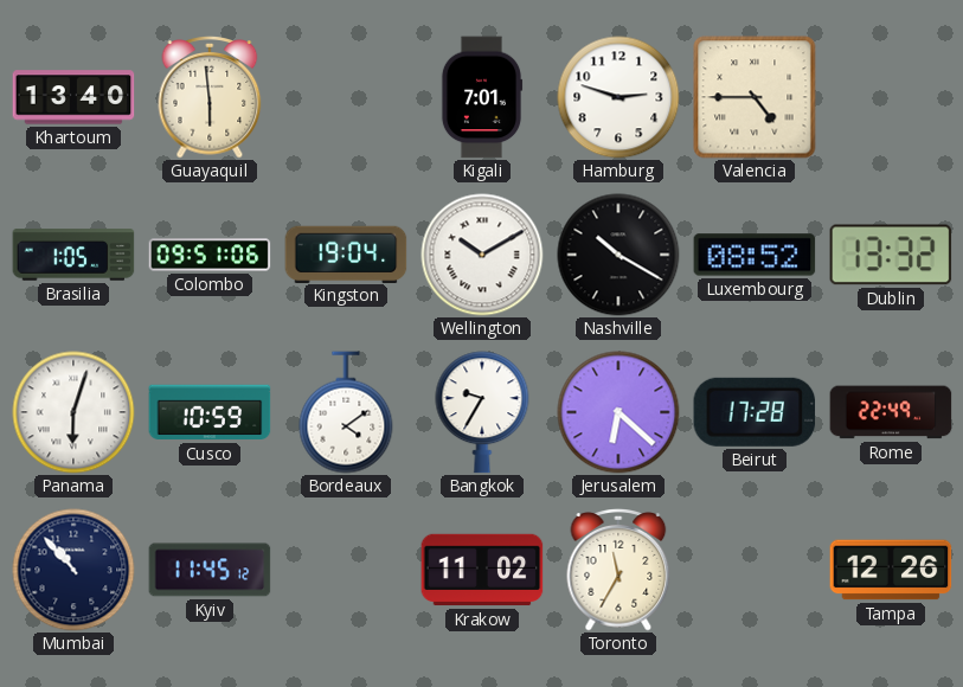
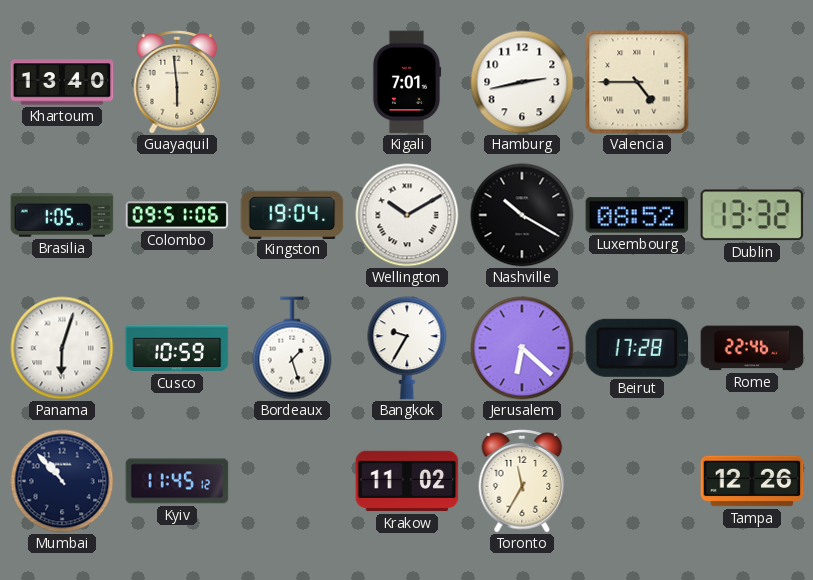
Hamburg: 2:48 -> 2:43
Bordeaux: 4:09 -> 1:27
Rome: 22:49 -> 22:46
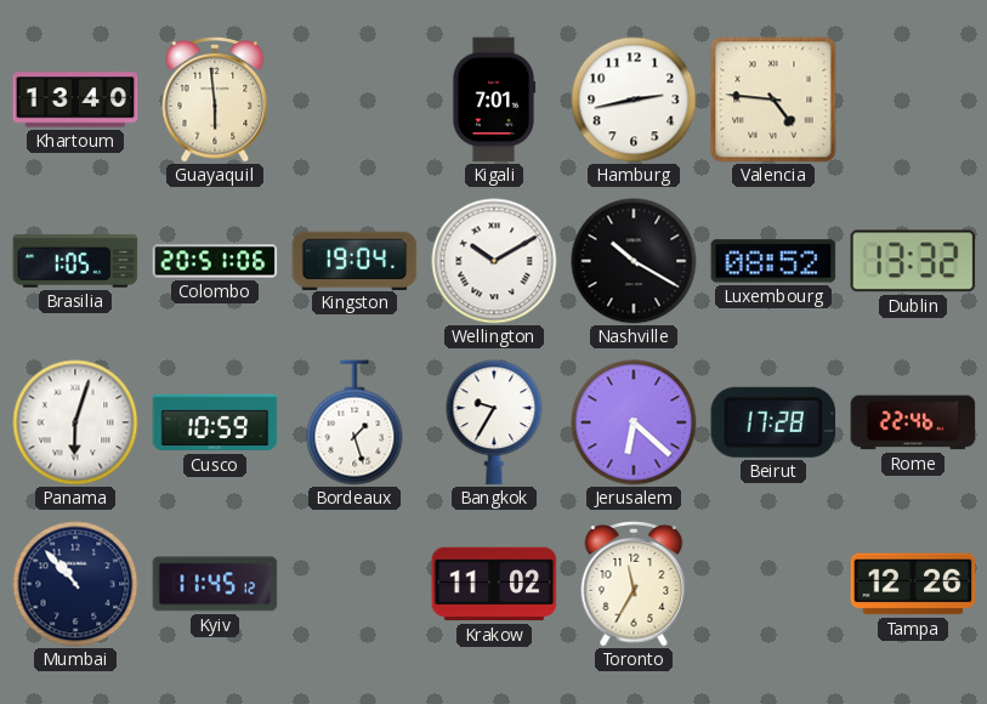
Valencia: 4:45 -> 4:46
Colombo: 09:51 -> 20:51
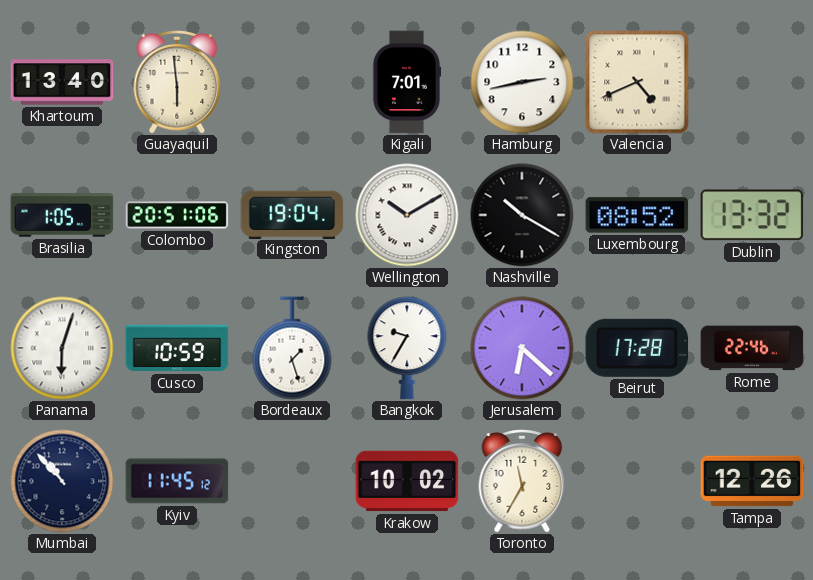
Valencia: 4:46 -> 4:41
Krakow: 11:02 -> 10:02
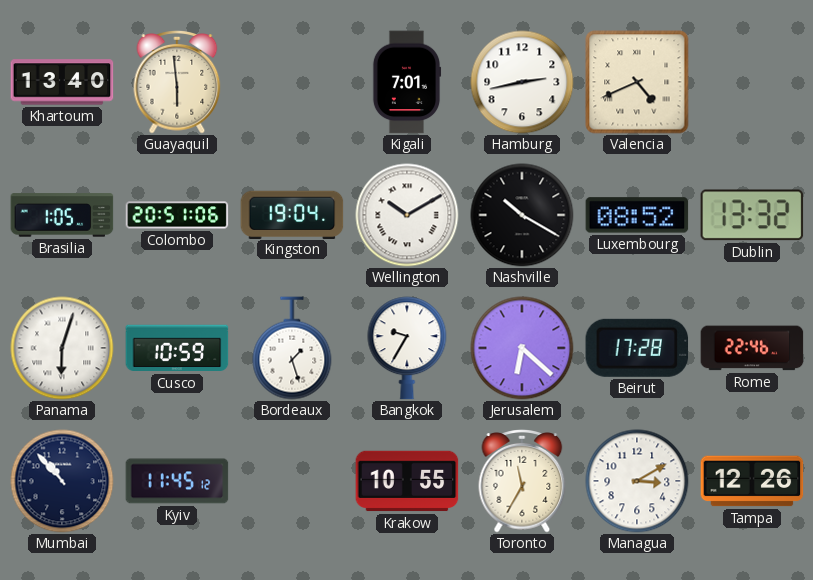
Krakow: 10:02 -> 10:55
Managua: none -> 3:10
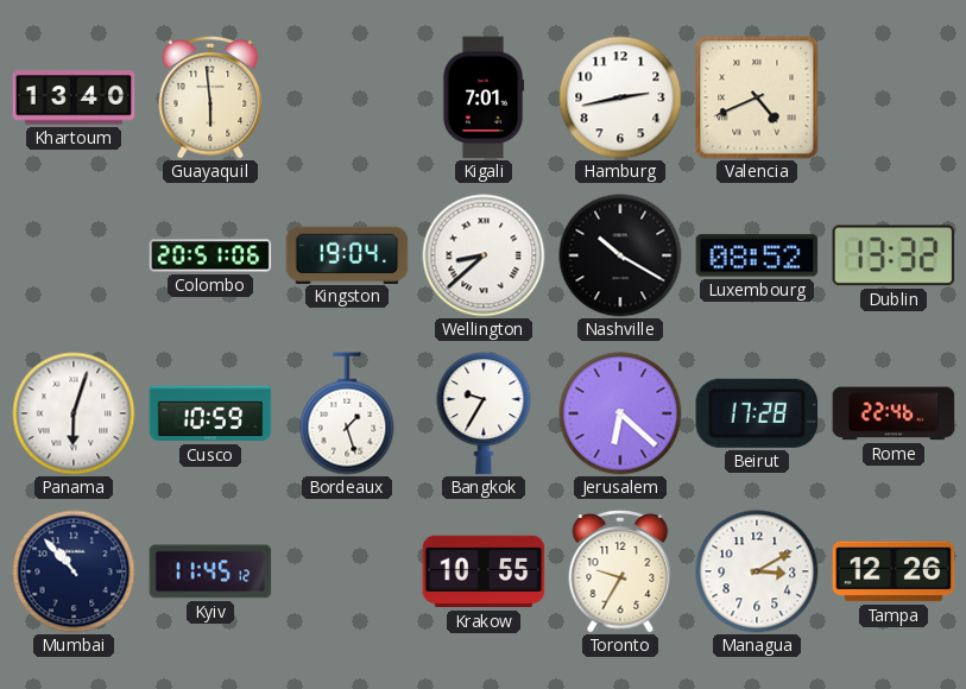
Brasilia: 1:05 -> none
Wellington: 10:10 -> 8:38
Toronto: 11:35 -> 9:35
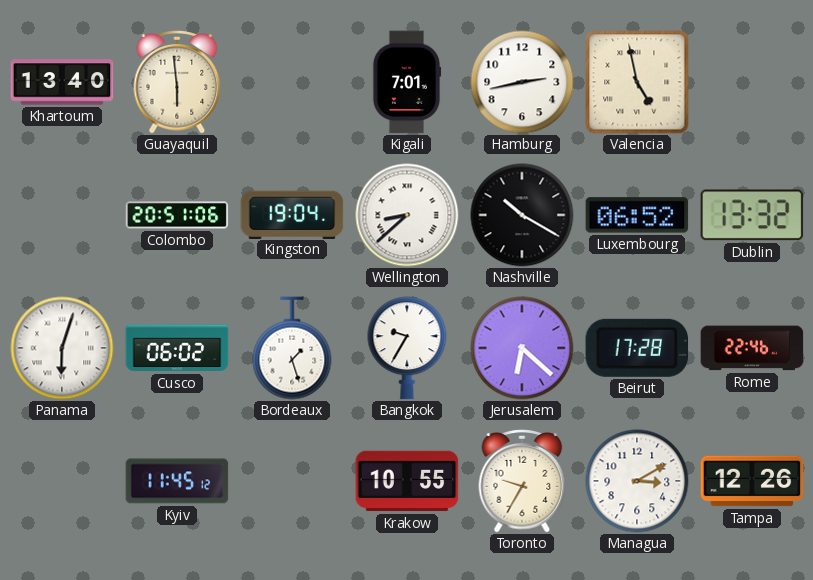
Valencia: 4:41 -> 4:58
Luxembourg: 08:52 -> 06:52
Cusco: 10:59 -> 06:02
Mumbai: 10:53 -> none
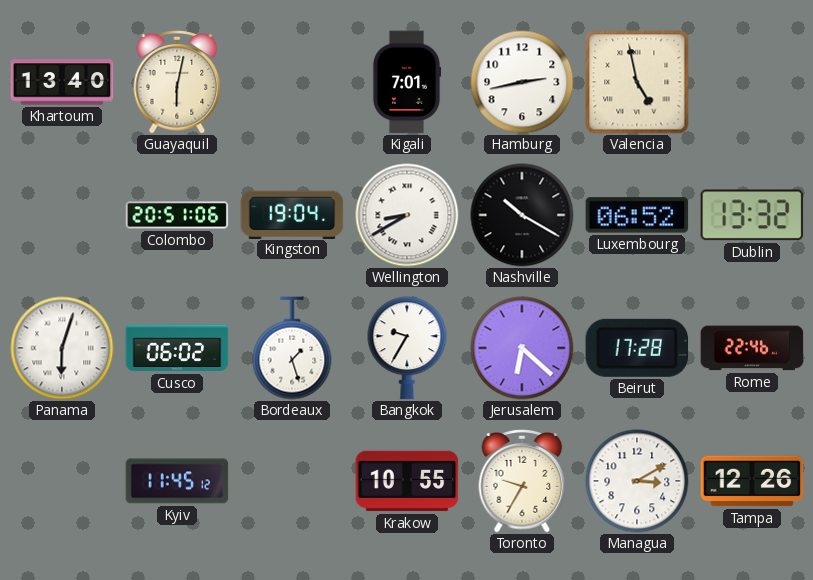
Guayaquil: 5:59 -> 6:02
Wellington: 8:38 -> 8:40
